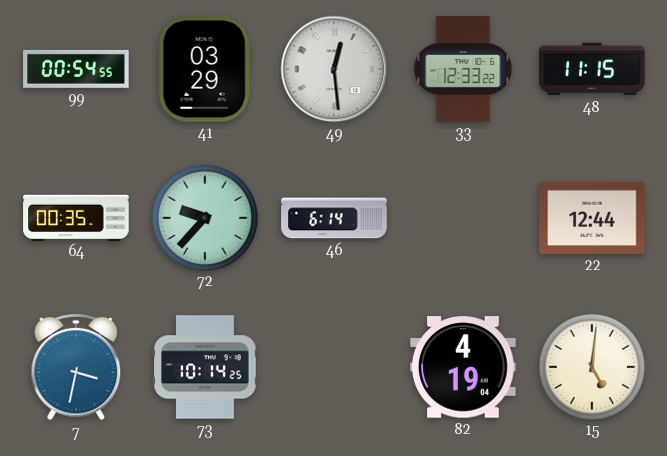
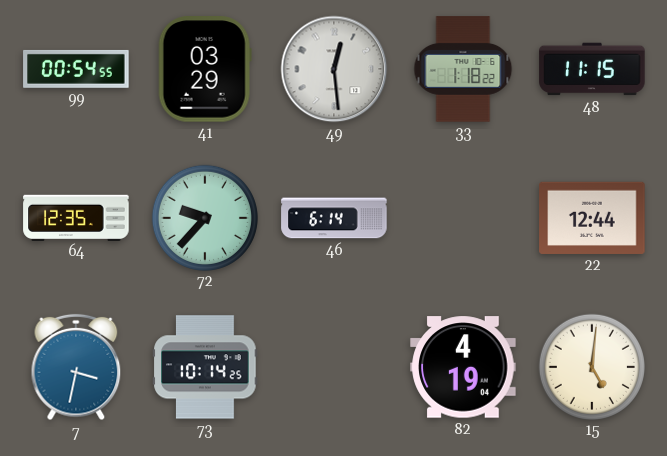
33: 12:33 -> 1:18
64: 00:35 -> 12:35
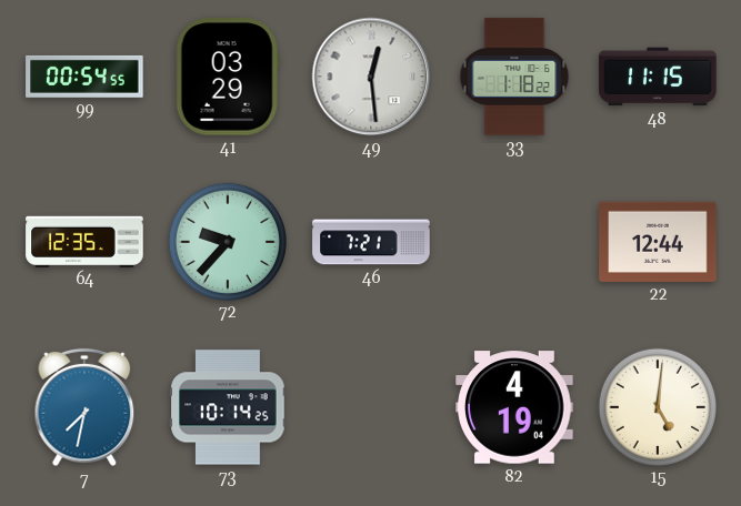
46: 6:14 -> 7:21
7: 3:32 -> 7:32
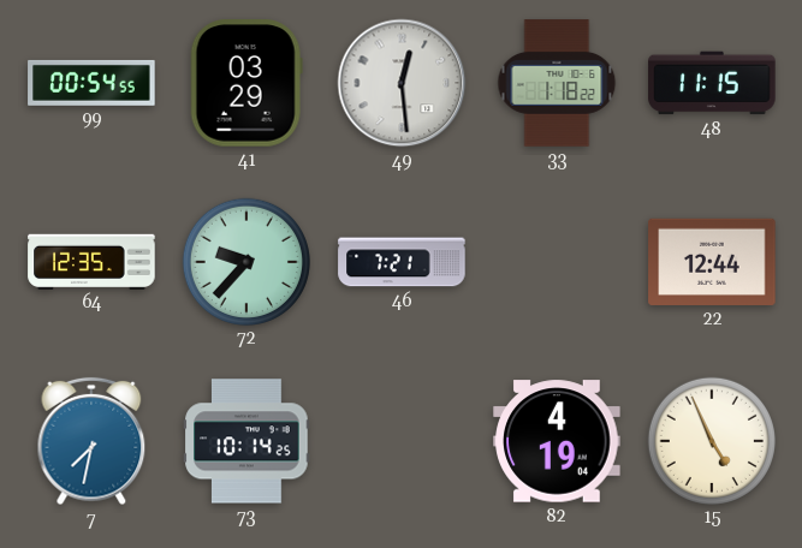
15: 5:01 -> 4:56
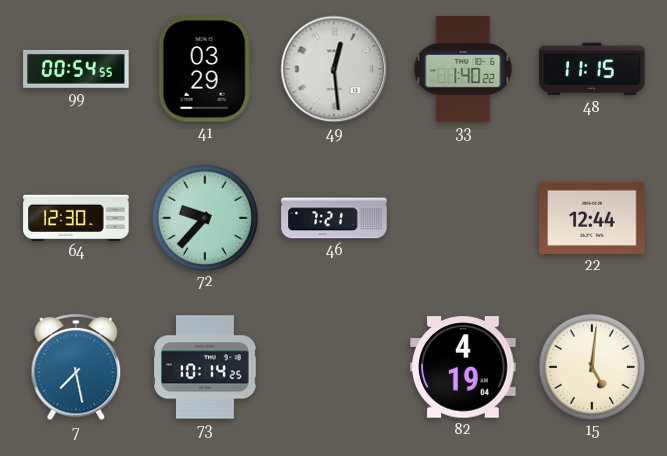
33: 1:18 -> 1:40
64: 12:35 -> 12:30
7: 7:32 -> 7:28
15: 4:56 -> 5:01
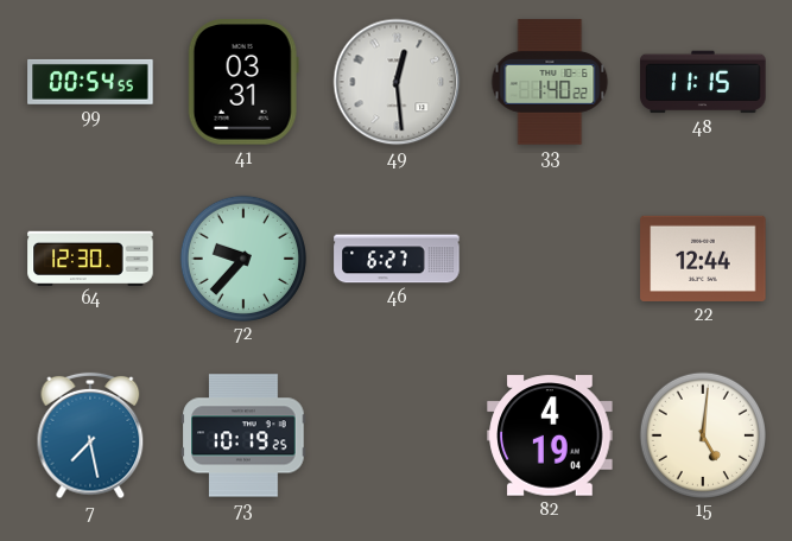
41: 03:29 -> 03:31
46: 7:21 -> 6:27
73: 10:14 -> 10:19
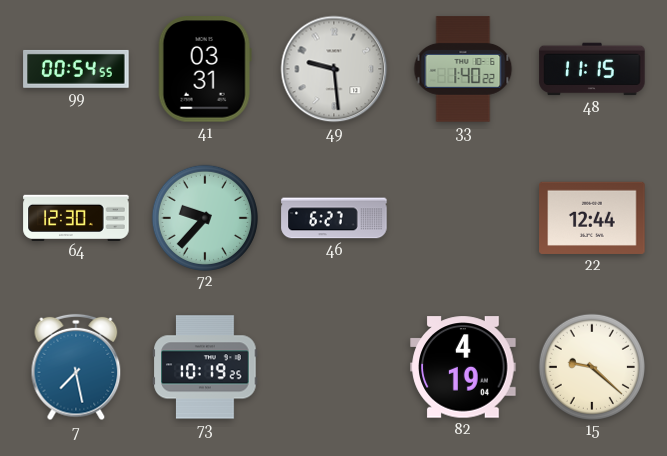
49: 12:29 -> 9:29
15: 5:01 -> 9:22
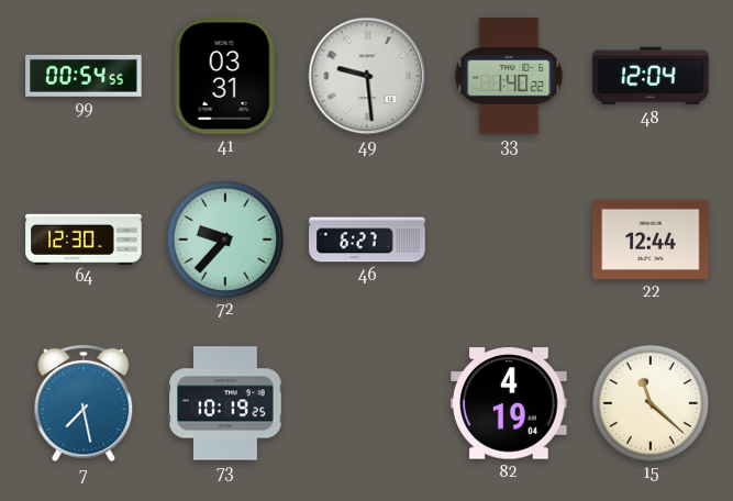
48: 11:15 -> 12:04
15: 9:22 -> 11:22
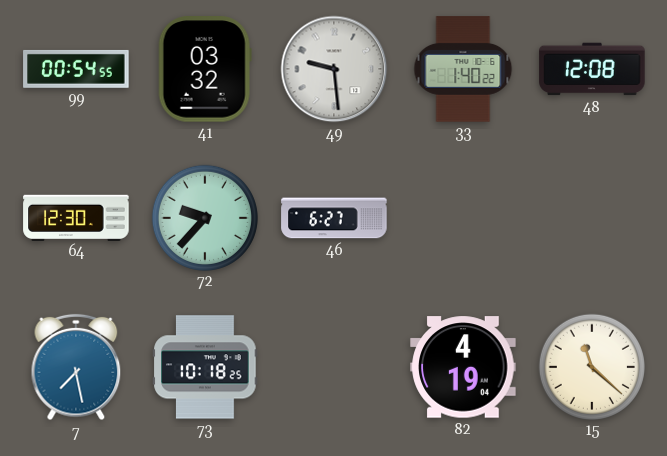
41: 03:31 -> 03:32
48: 12:04 -> 12:08
22: 12:44 -> none
73: 10:19 -> 10:18
